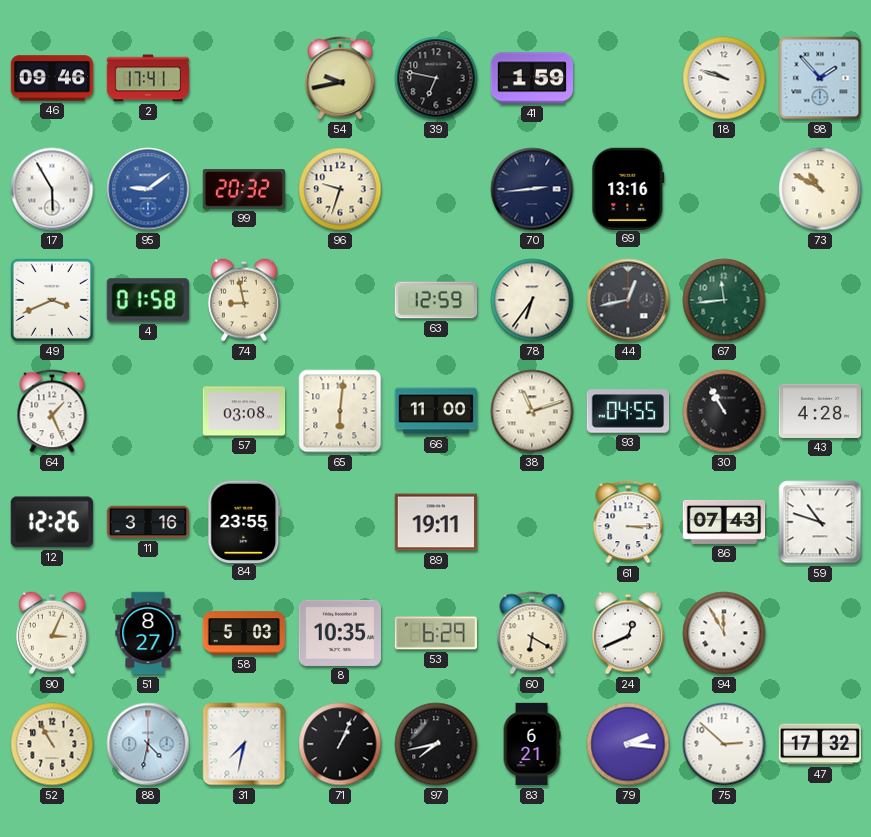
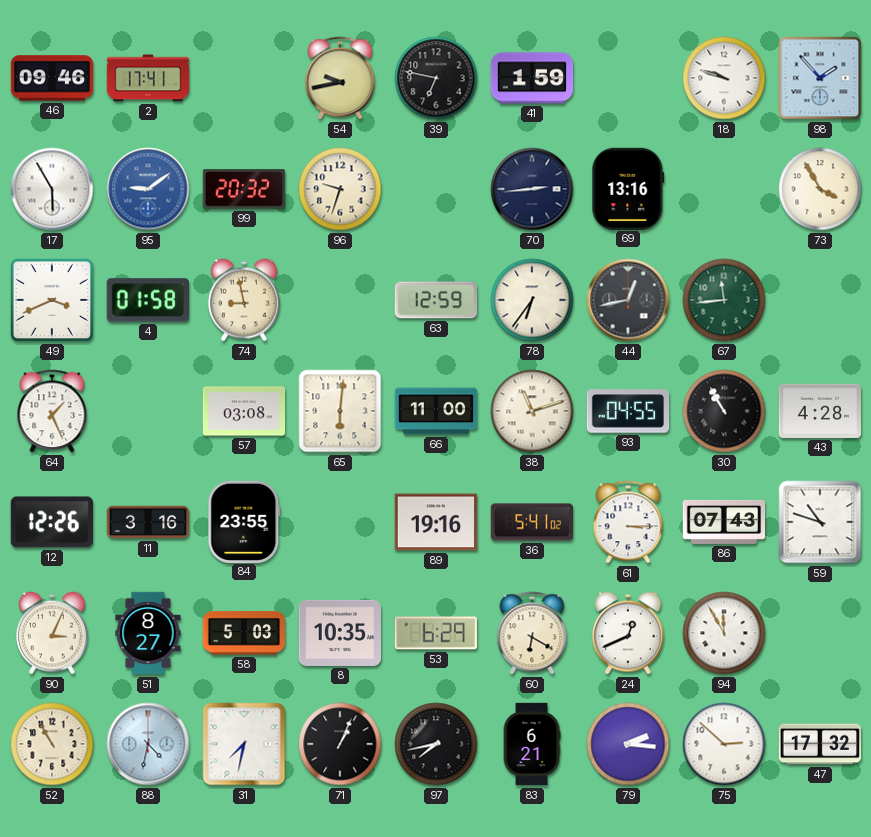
73: 10:50 -> 3:55
89: 19:11 -> 19:16
36: none -> 5:41
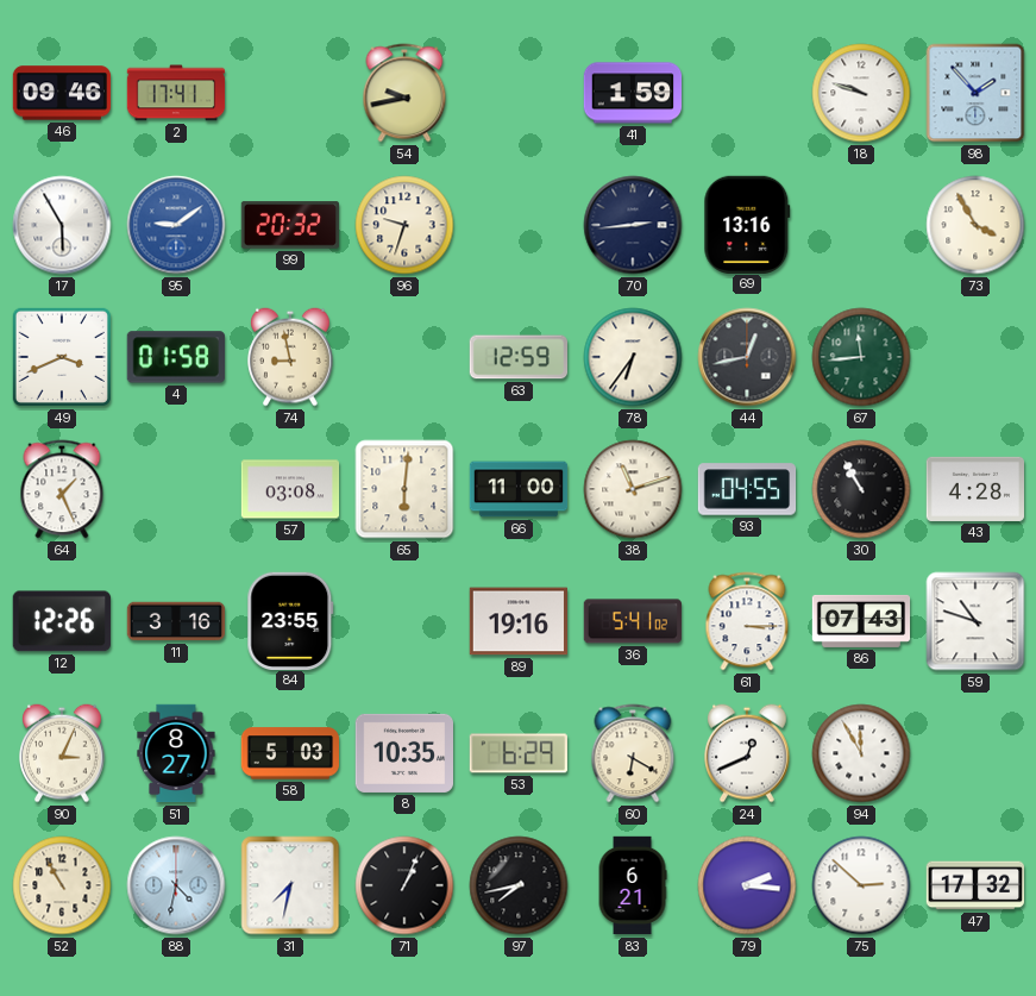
39: 6:47 -> none
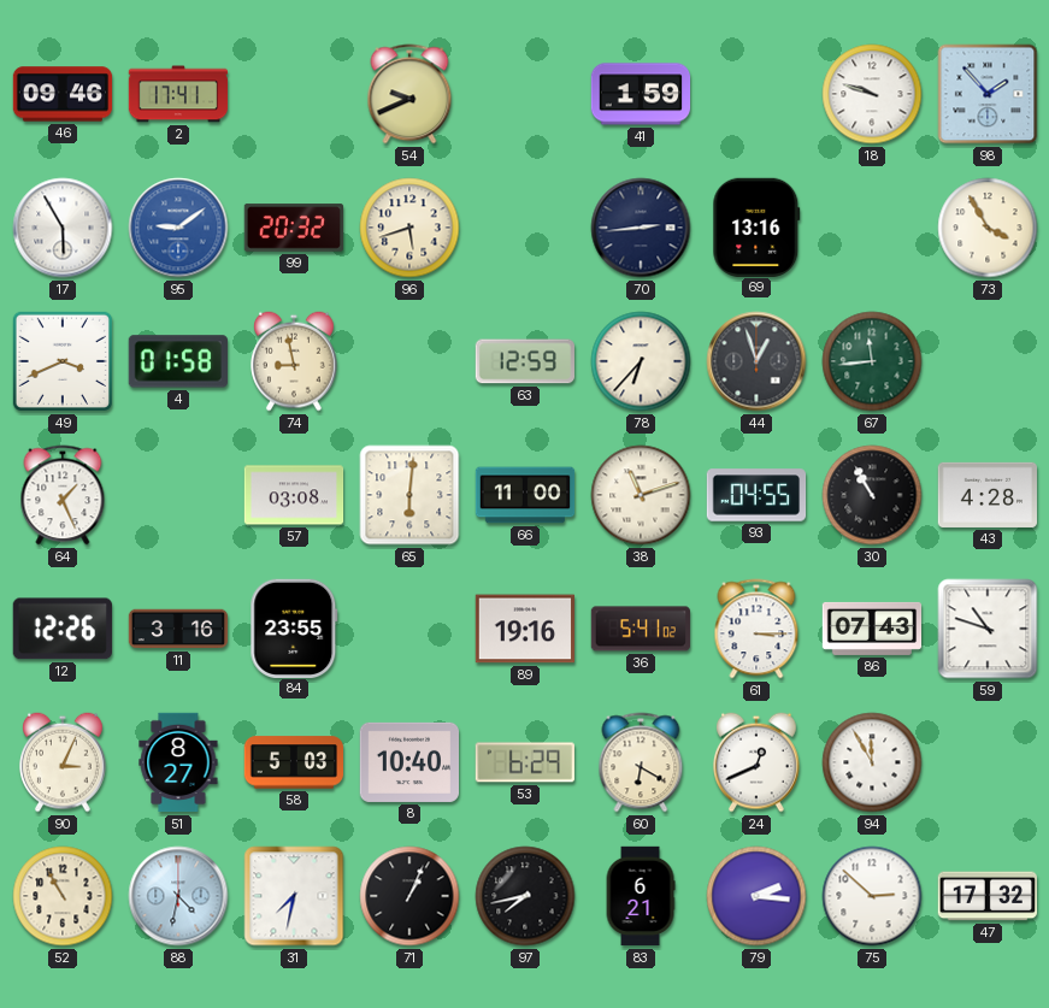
54: 9:43 -> 9:41
96: 9:33 -> 5:42
78: 6:36 -> 6:37
44: 12:43 -> 12:57
8: 10:35 -> 10:40
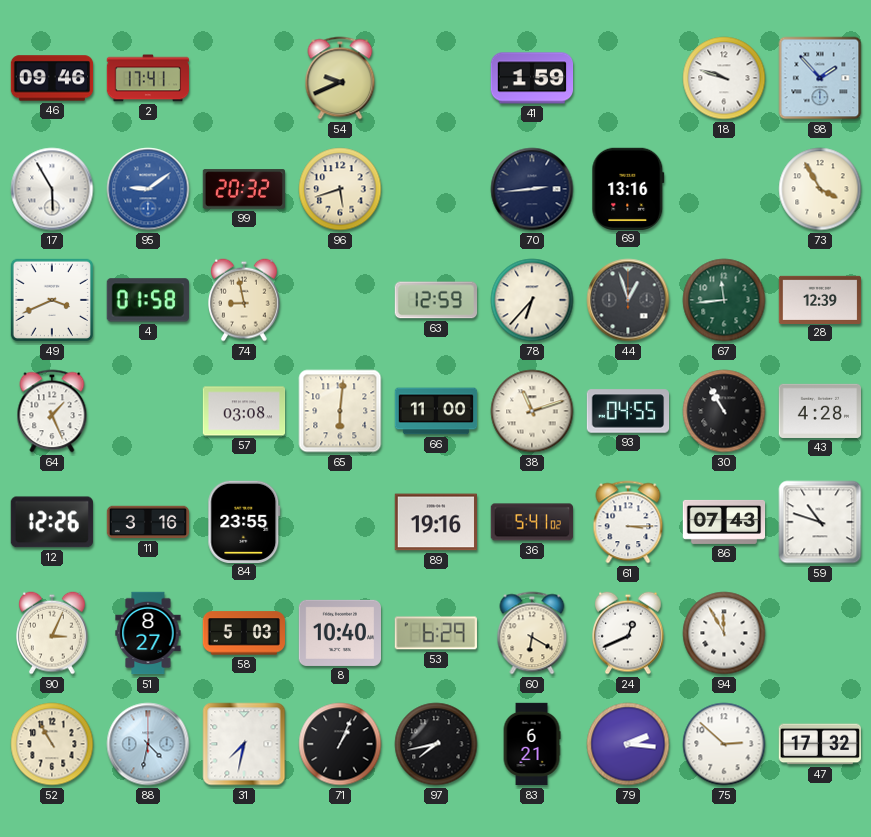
28: none -> 12:39
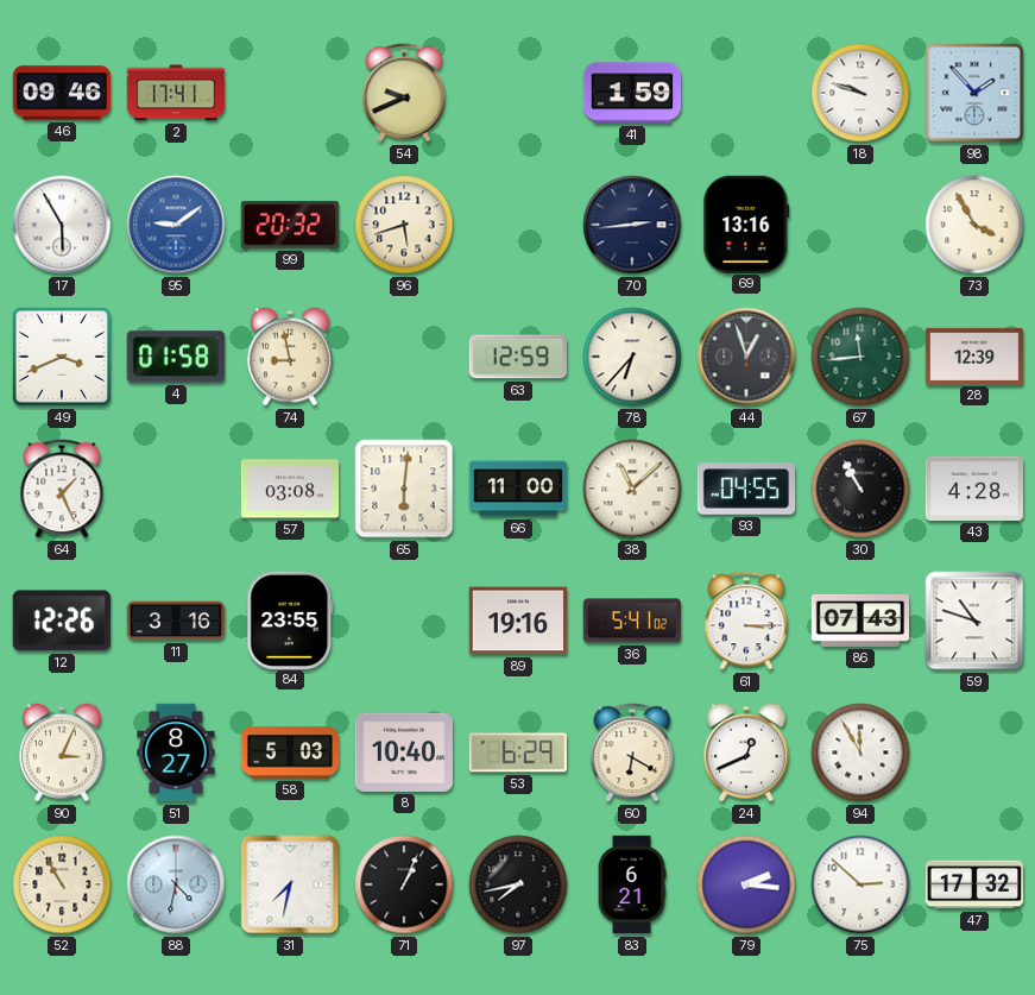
38: 11:12 -> 11:08
